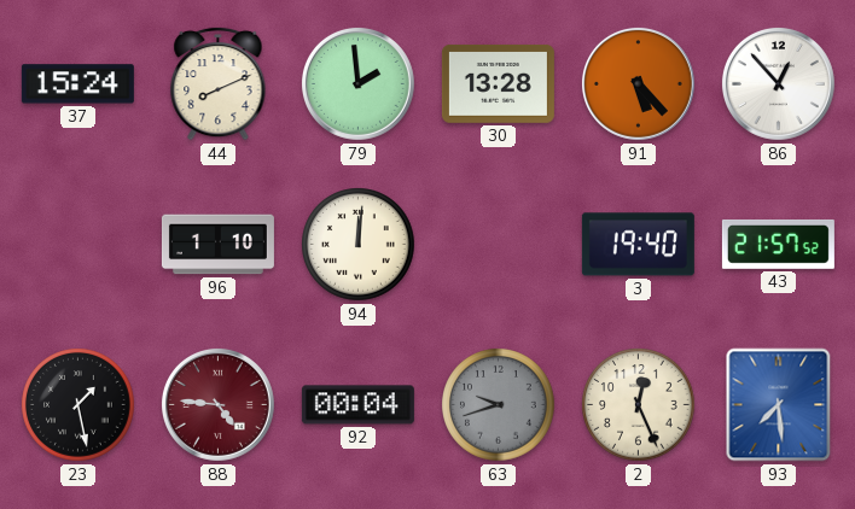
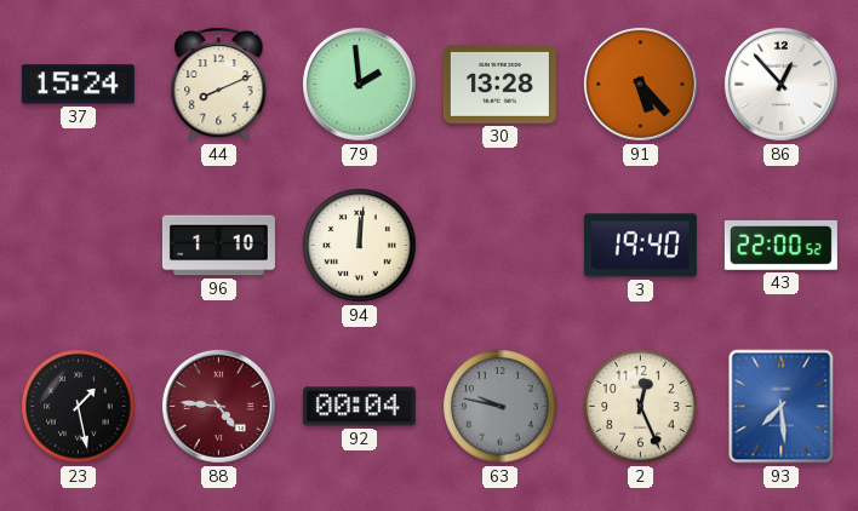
43: 21:57 -> 22:00
63: 9:42 -> 9:47
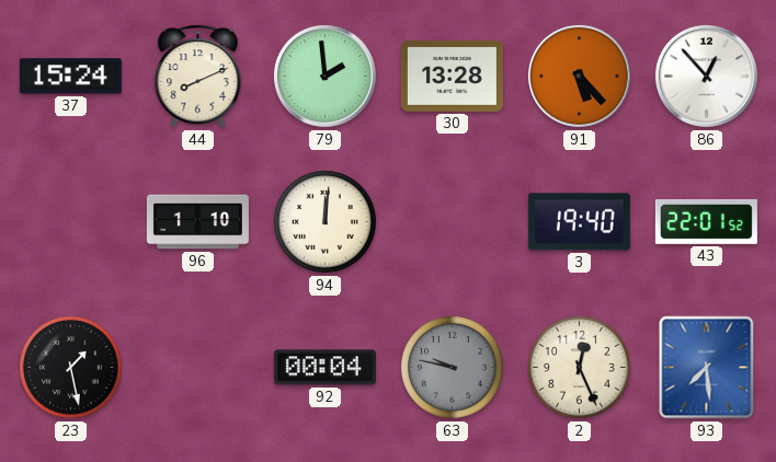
43: 22:00 -> 22:01
88: 4:46 -> none
